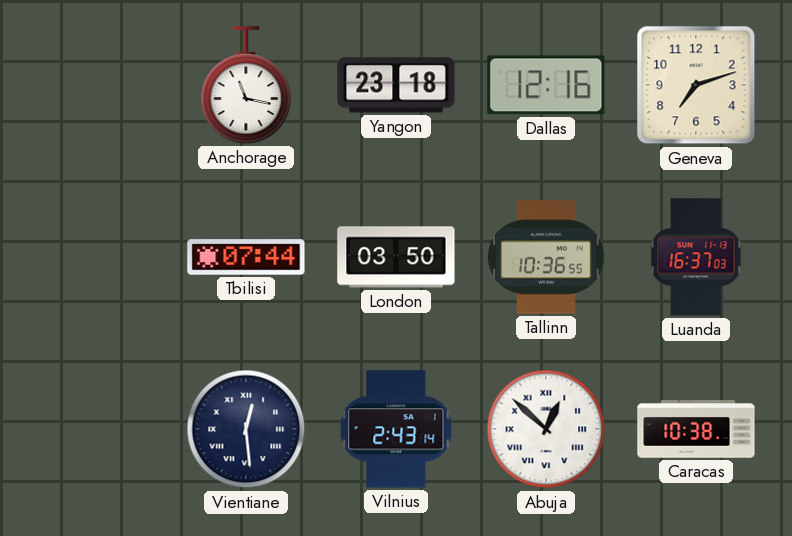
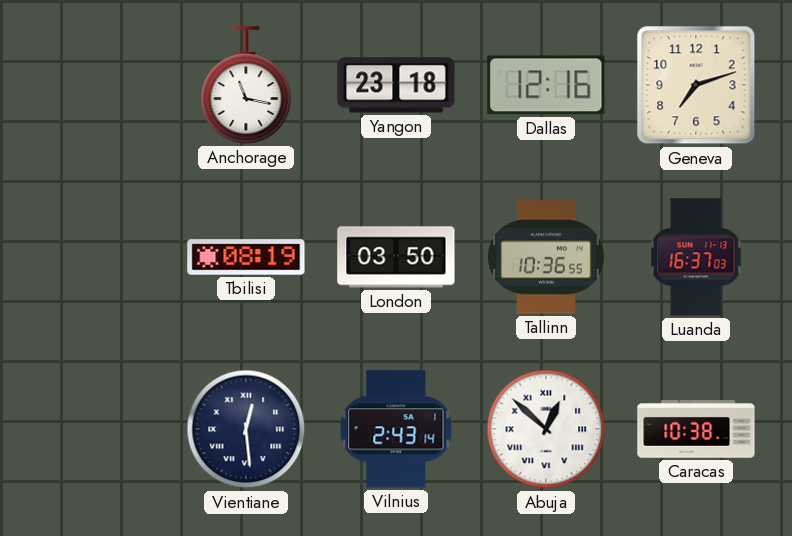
Tbilisi: 07:44 -> 08:19
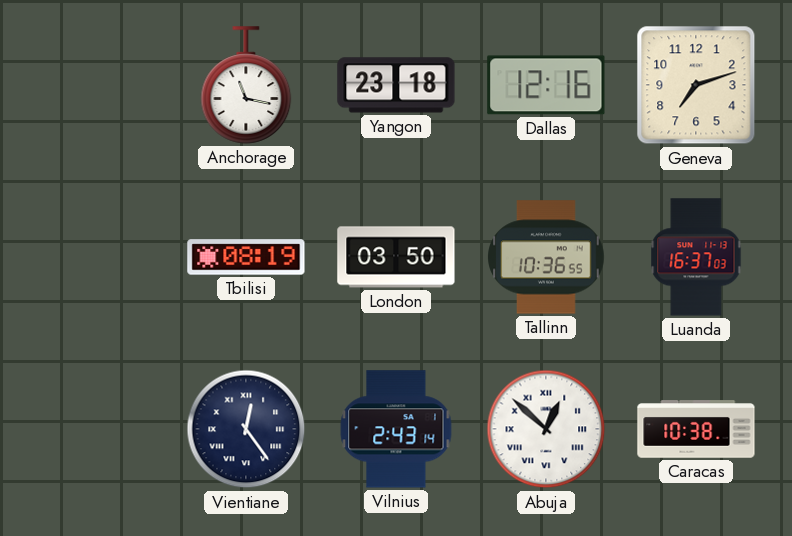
Vientiane: 12:29 -> 12:24
